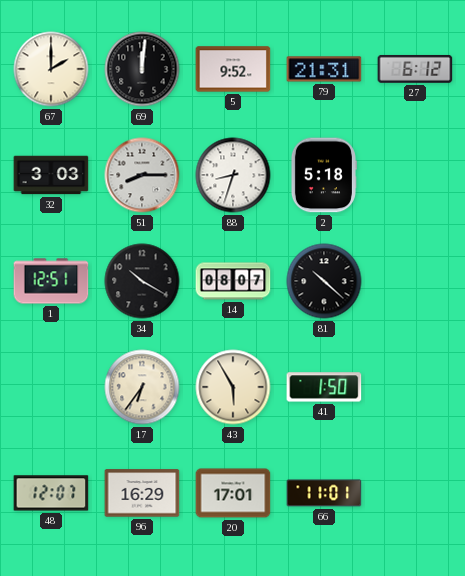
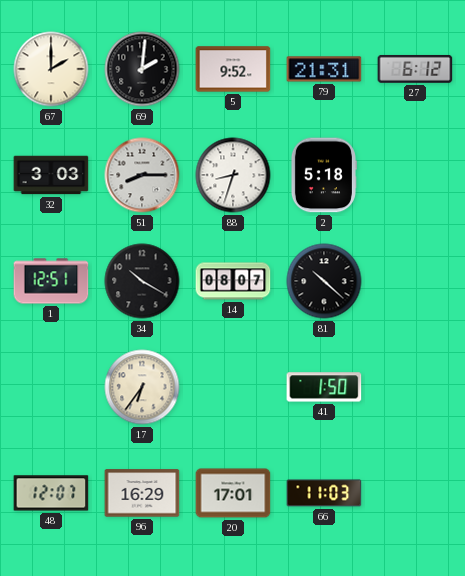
69: 12:01 -> 2:01
43: 5:55 -> none
66: 11:01 -> 11:03
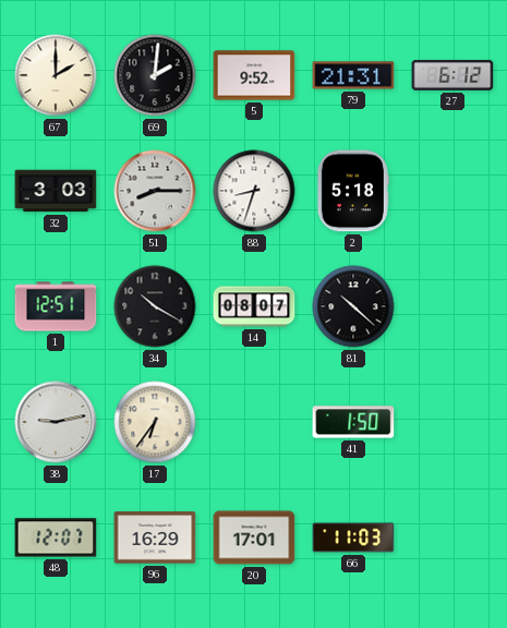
38: none -> 9:13
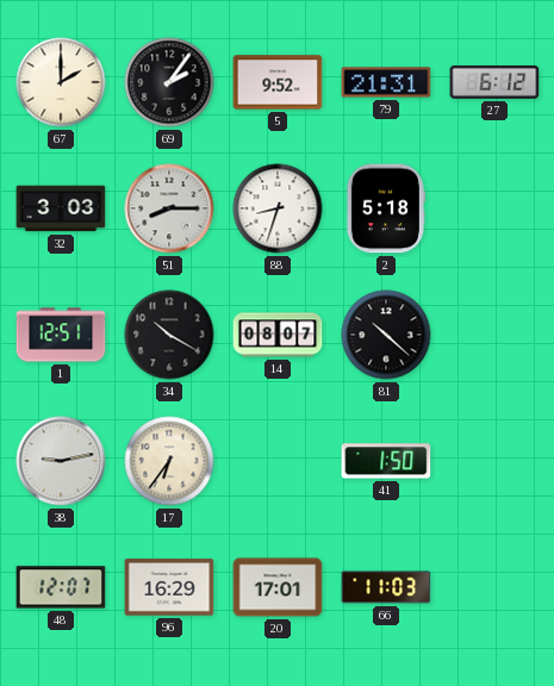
69: 2:01 -> 2:06
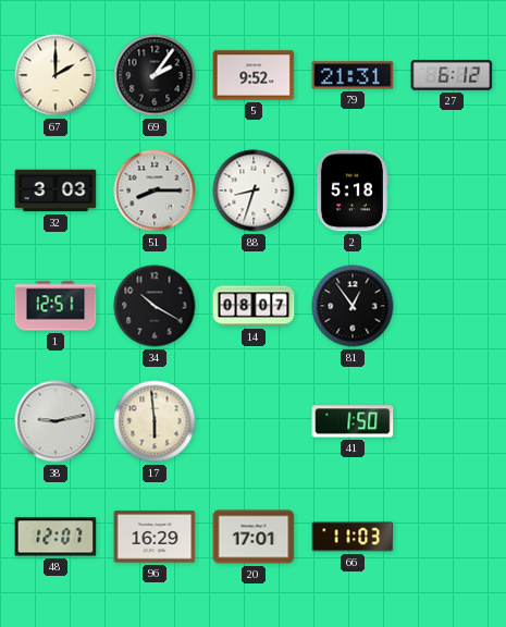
81: 10:22 -> 12:54
17: 6:36 -> 5:59
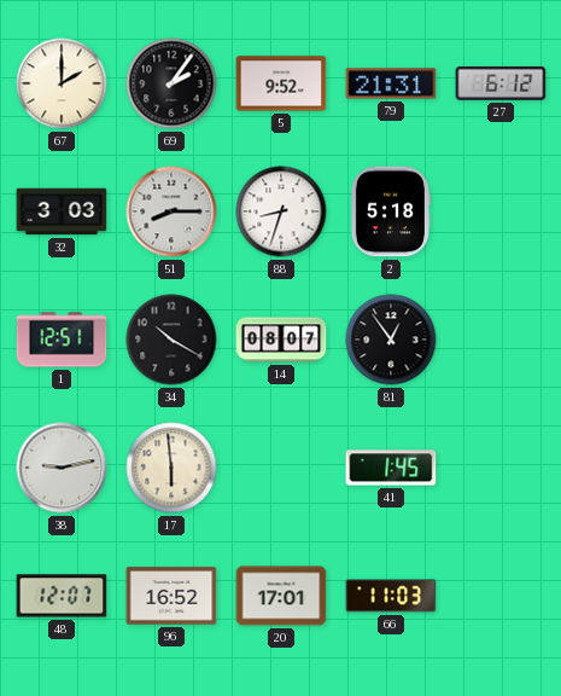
41: 1:50 -> 1:45
96: 16:29 -> 16:52
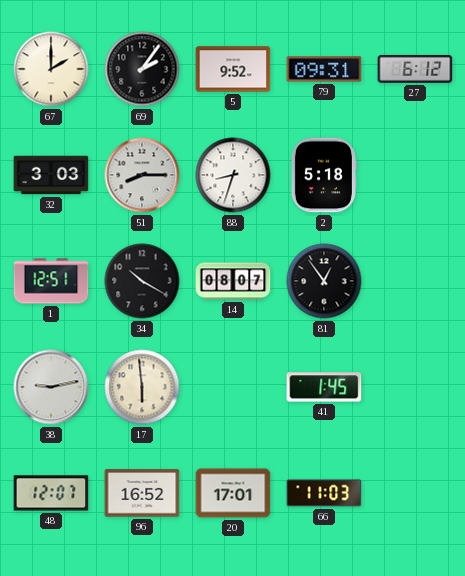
79: 21:31 -> 09:31
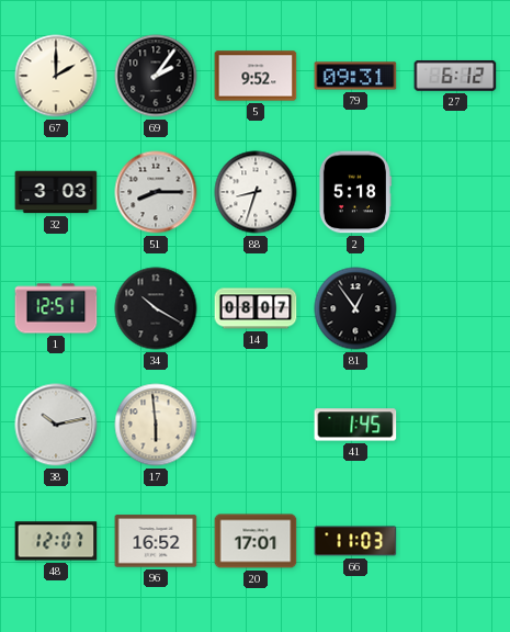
38: 9:13 -> 10:13
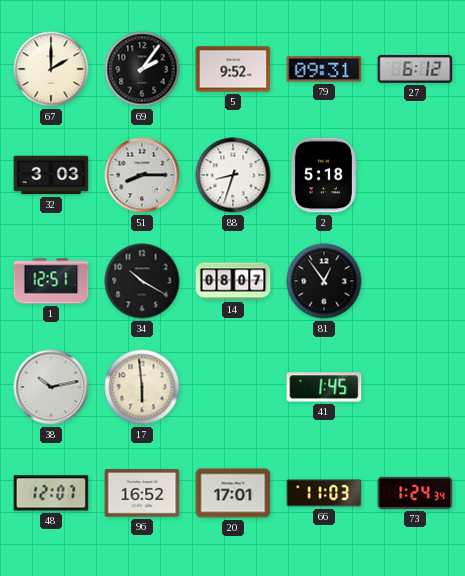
73: none -> 1:24
